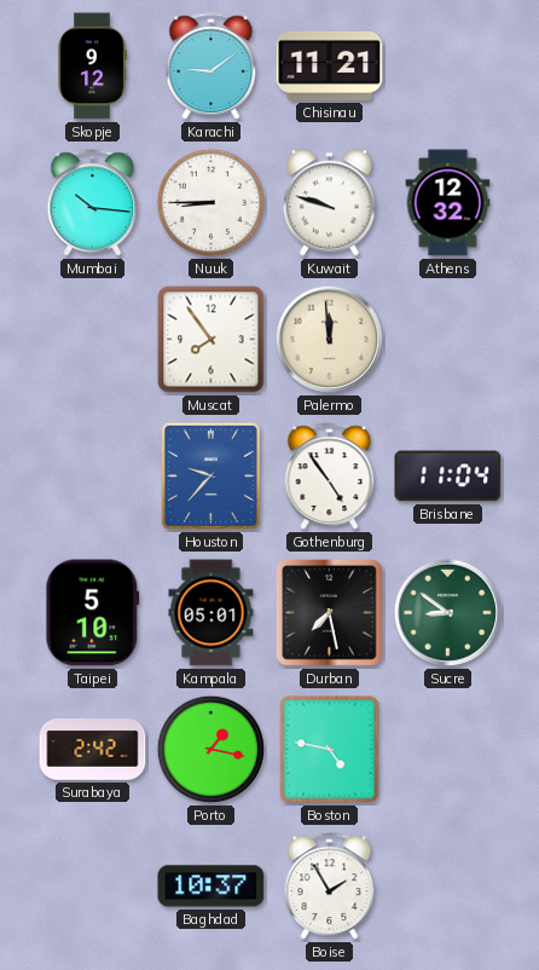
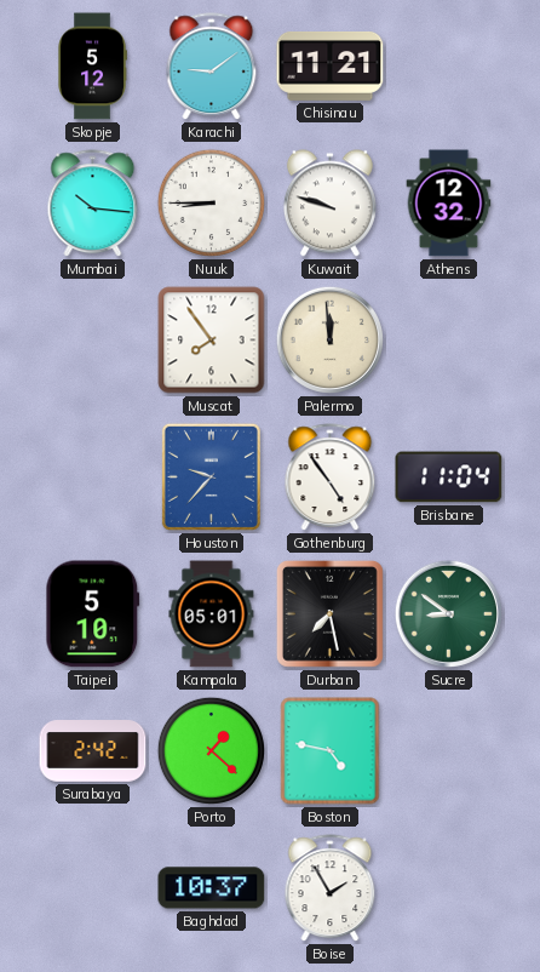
Skopje: 9:12 -> 5:12
Porto: 1:17 -> 1:22
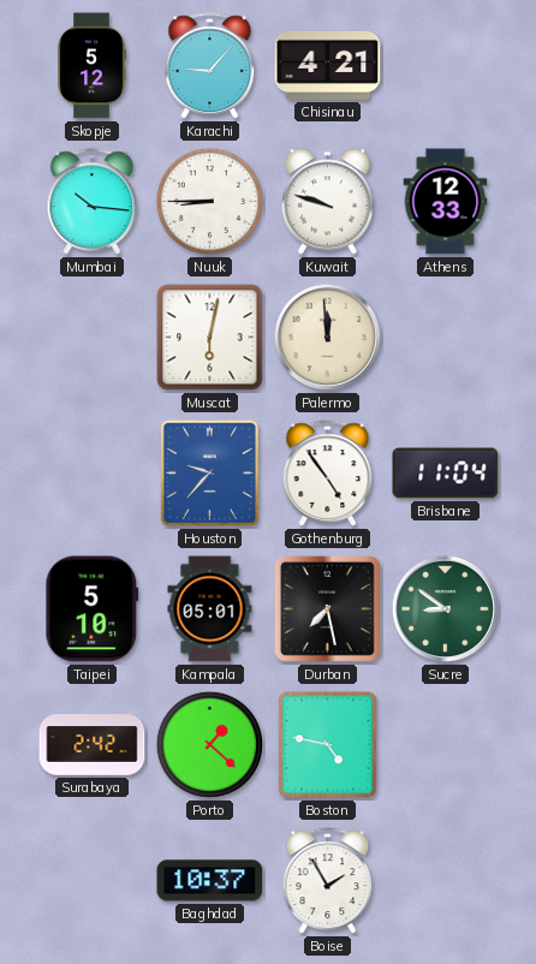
Karachi: 9:09 -> 9:07
Chisinau: 11:21 -> 4:21
Athens: 12:32 -> 12:33
Muscat: 7:54 -> 6:02
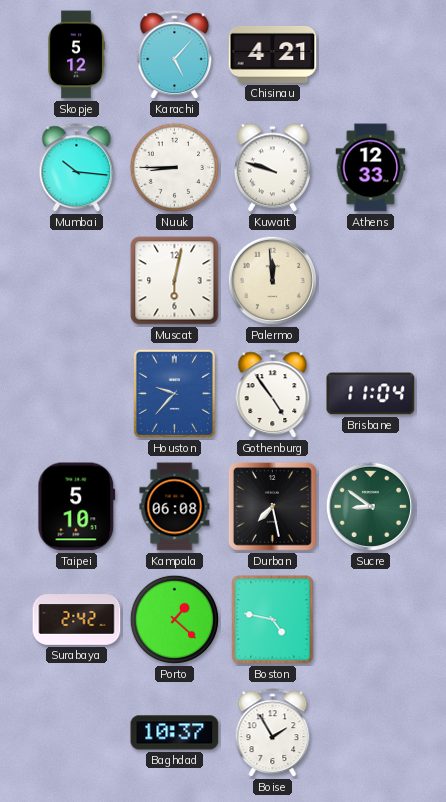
Karachi: 9:07 -> 5:07
Kampala: 05:01 -> 06:08
